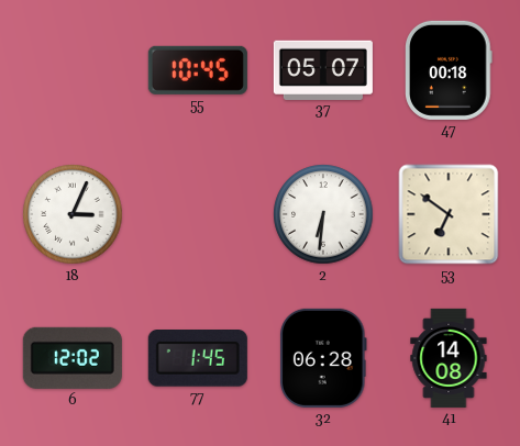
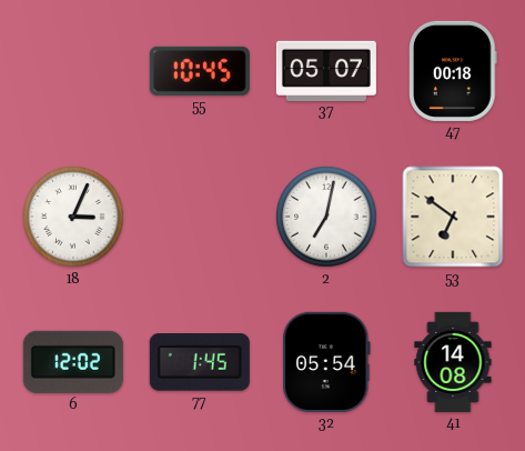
2: 6:31 -> 7:02
32: 06:28 -> 05:54
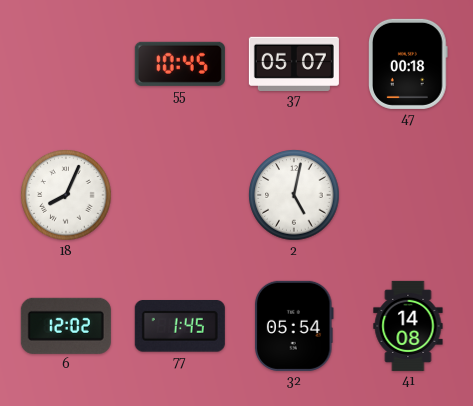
18: 3:04 -> 8:04
2: 7:02 -> 5:02
53: 6:51 -> none
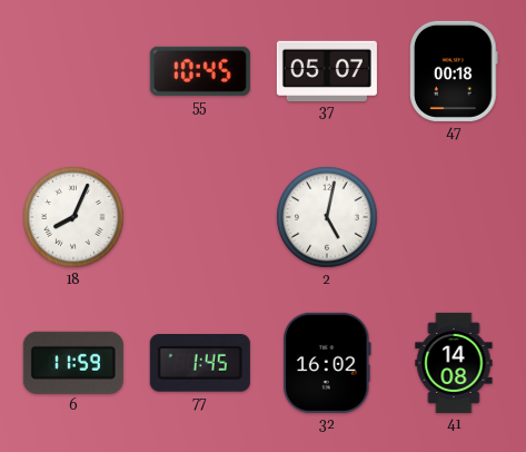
6: 12:02 -> 11:59
32: 05:54 -> 16:02
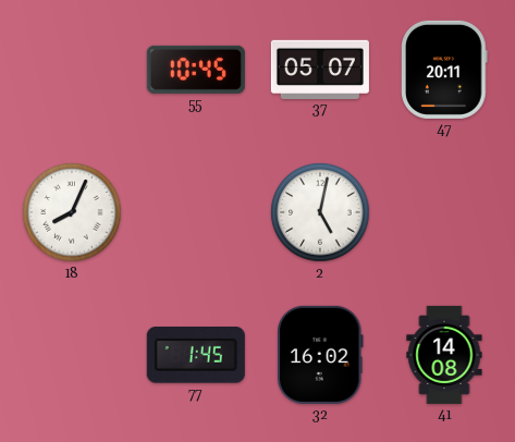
47: 00:18 -> 20:11
6: 11:59 -> none
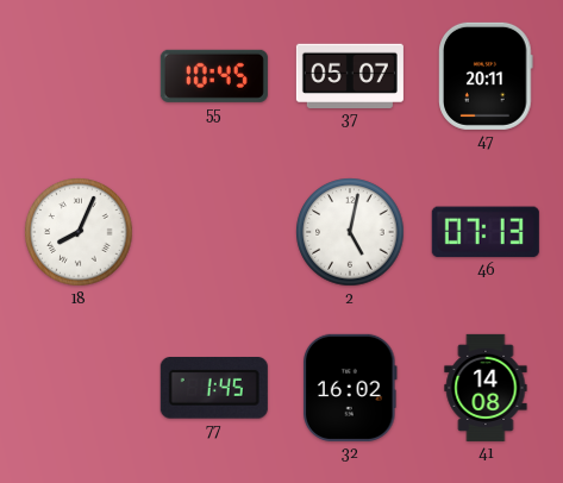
46: none -> 07:13
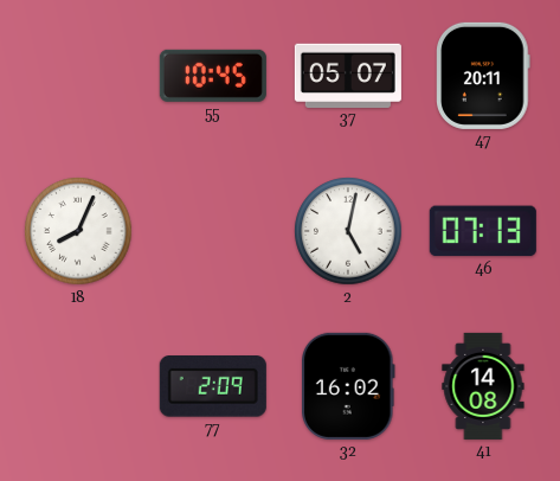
77: 1:45 -> 2:09
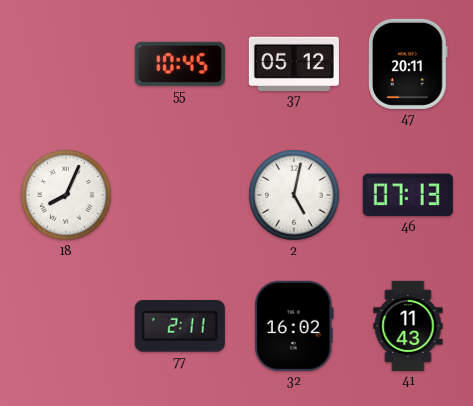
37: 05:07 -> 05:12
77: 2:09 -> 2:11
41: 14:08 -> 11:43
